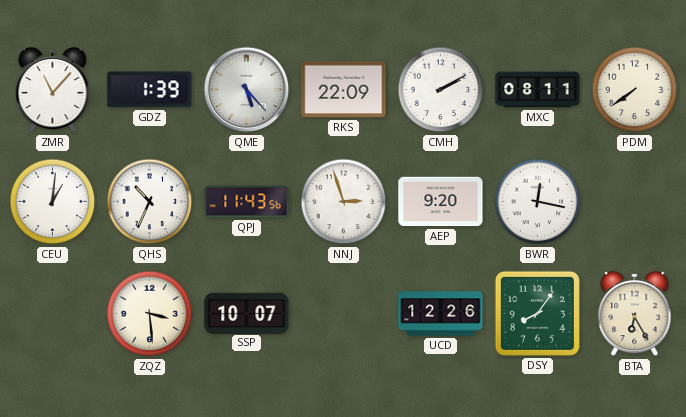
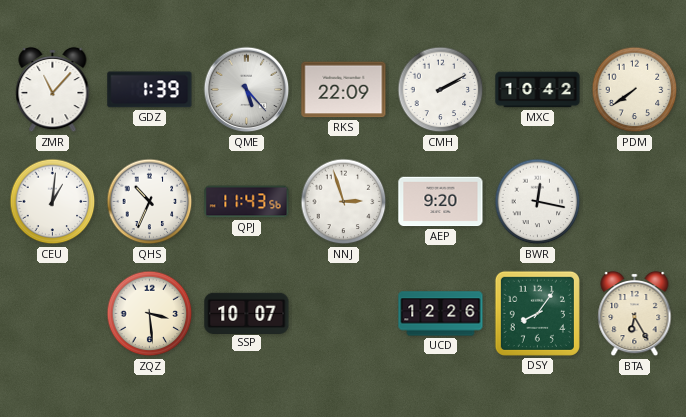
MXC: 08:11 -> 10:42
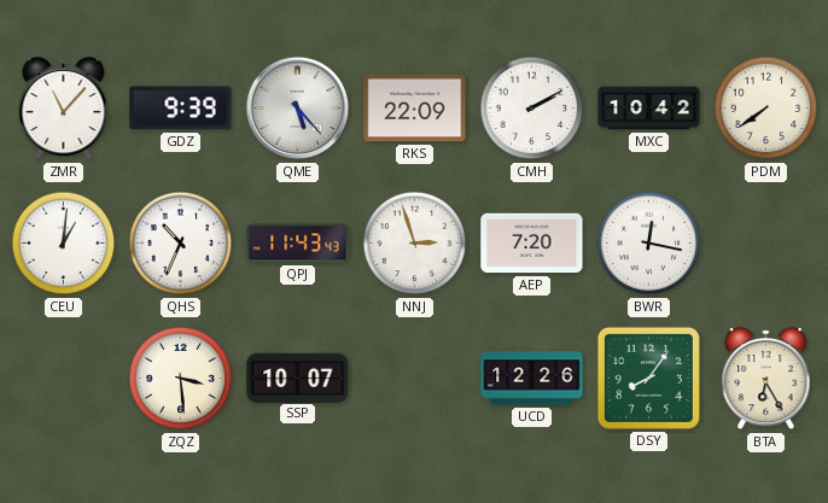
GDZ: 1:39 -> 9:39
QPJ: 11:43:56 -> 11:43:43
AEP: 9:20 -> 7:20
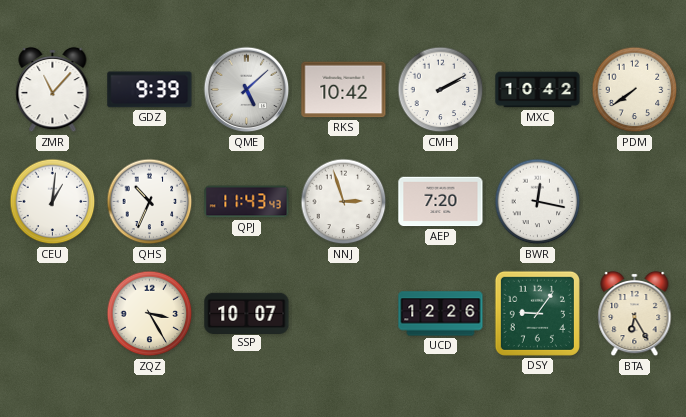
QME: 5:23 -> 5:08
RKS: 22:09 -> 10:42
ZQZ: 3:29 -> 3:25
DSY: 8:06 -> 9:06
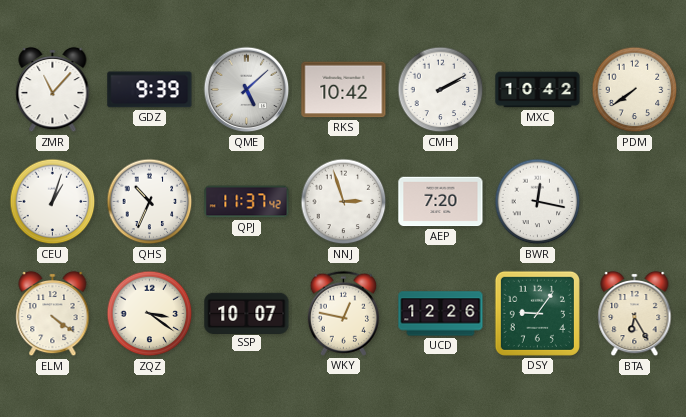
CEU: 1:01 -> 1:03
QPJ: 11:43 -> 11:37
ELM: none -> 4:21
ZQZ: 3:25 -> 3:21
WKY: none -> 12:47
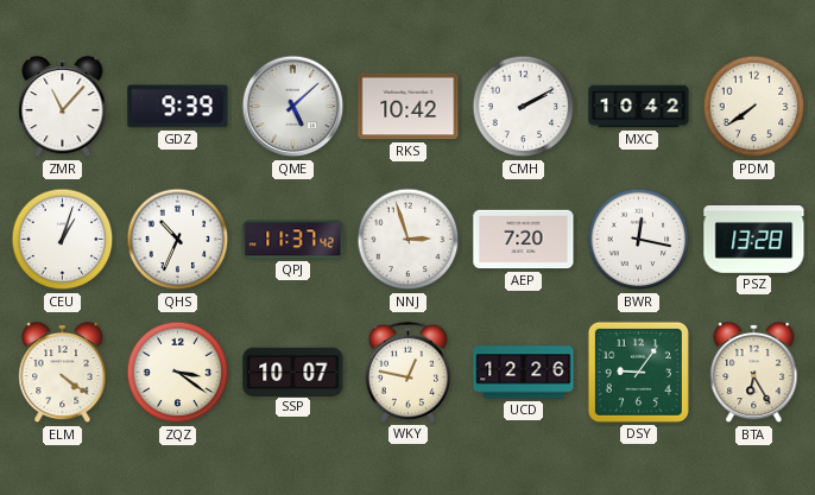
PSZ: none -> 13:28
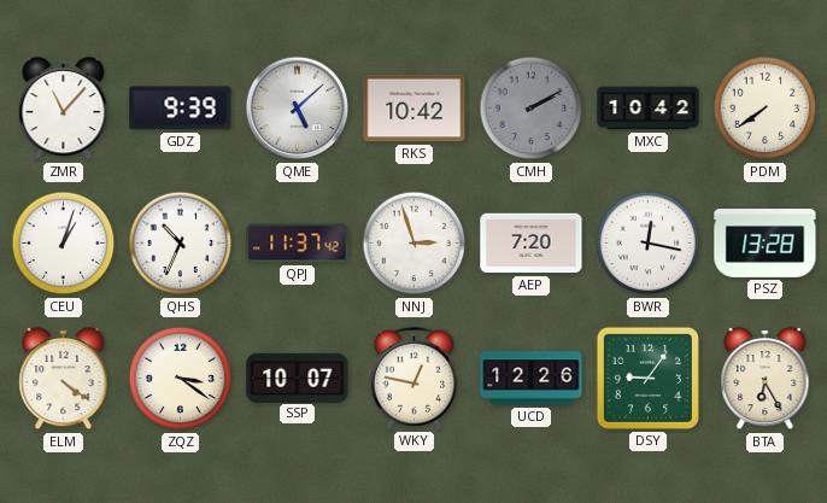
CMH dial: white -> grey
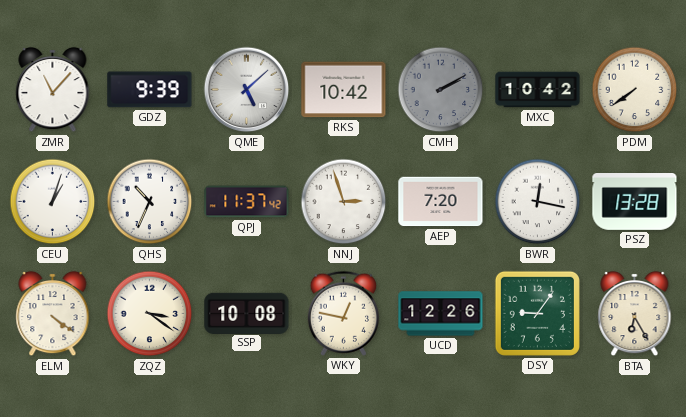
SSP: 10:07 -> 10:08
